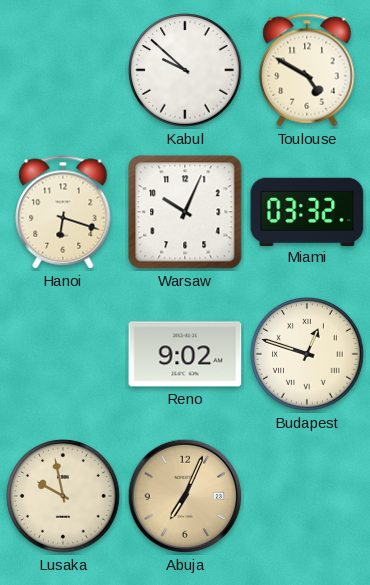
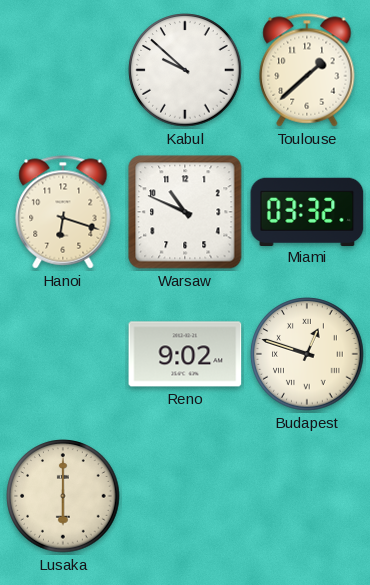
Toulouse: 4:50 -> 1:38
Warsaw: 10:04 -> 10:49
Lusaka: 9:58 -> 6:00
Abuja: 7:04 -> none
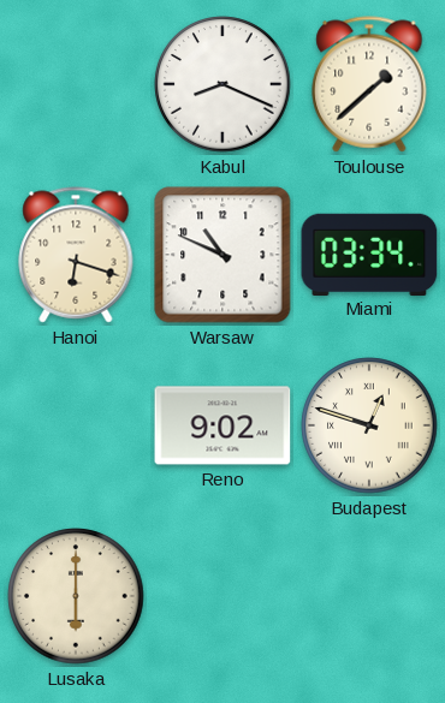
Kabul: 9:52 -> 8:19
Miami: 03:32 -> 03:34
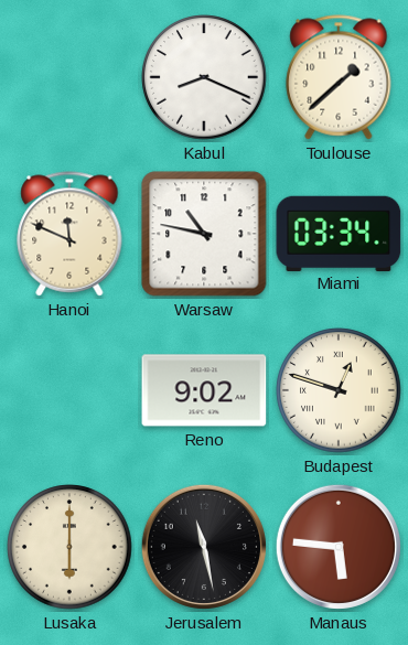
Hanoi: 6:18 -> 11:49
Warsaw: 10:49 -> 10:47
Jerusalem: none -> 11:28
Manaus: none -> 5:46
